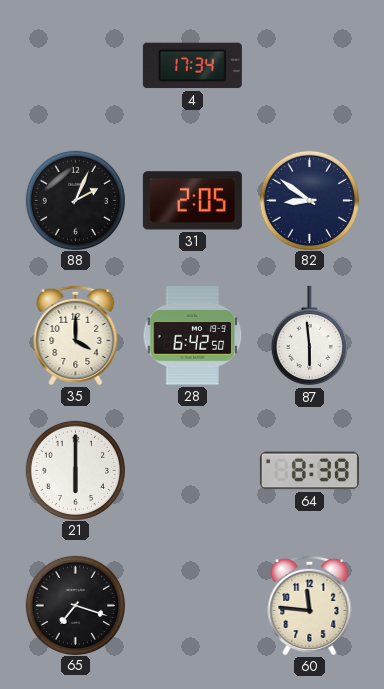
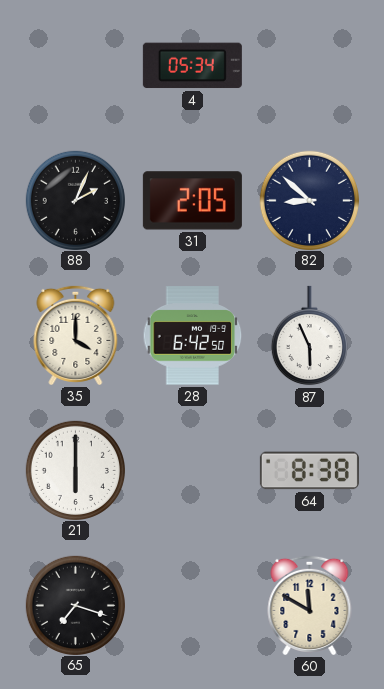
4: 17:34 -> 05:34
82: 8:51 -> 8:52
87: 5:59 -> 5:56
60: 11:46 -> 11:50
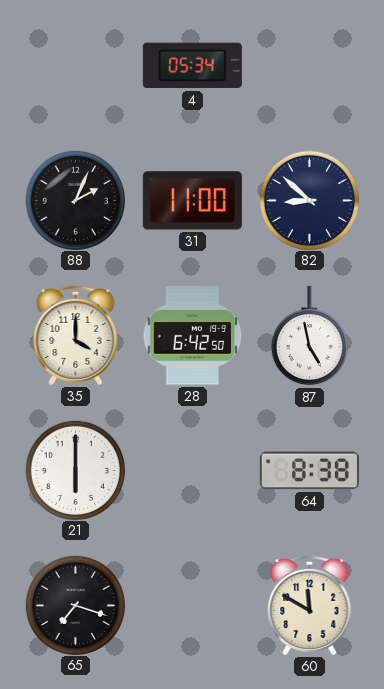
31: 2:05 -> 11:00
87: 5:56 -> 4:58
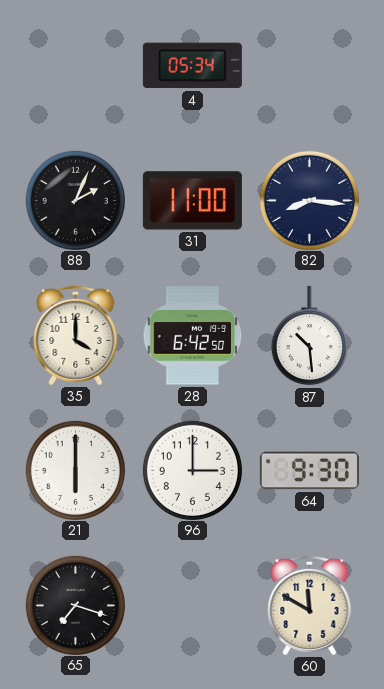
82: 8:52 -> 8:16
87: 4:58 -> 10:29
96: none -> 3:00
64: 8:38 -> 9:30
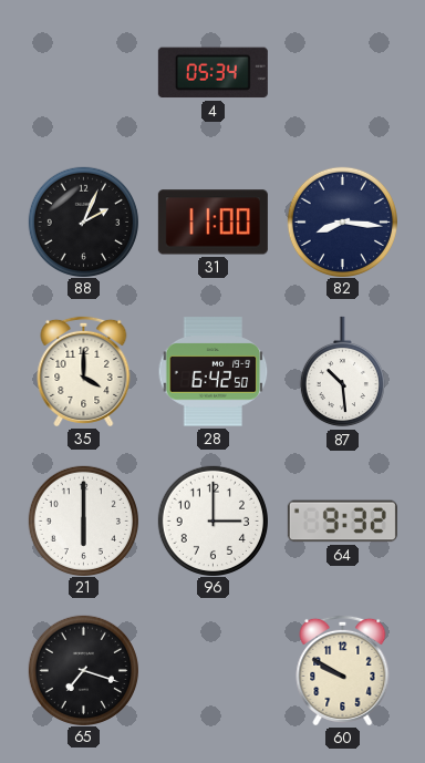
64: 9:30 -> 9:32
60: 11:50 -> 9:50
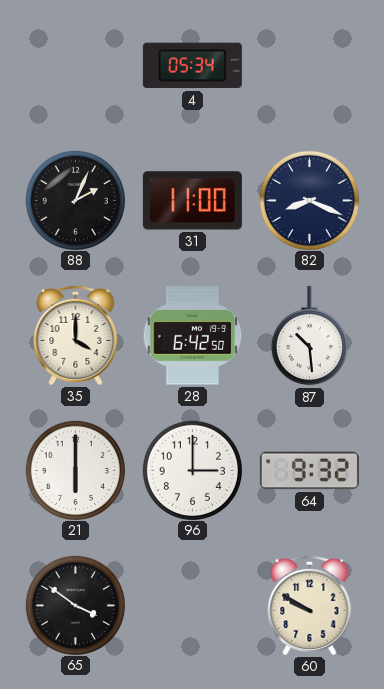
82: 8:16 -> 8:19
65: 7:18 -> 3:51
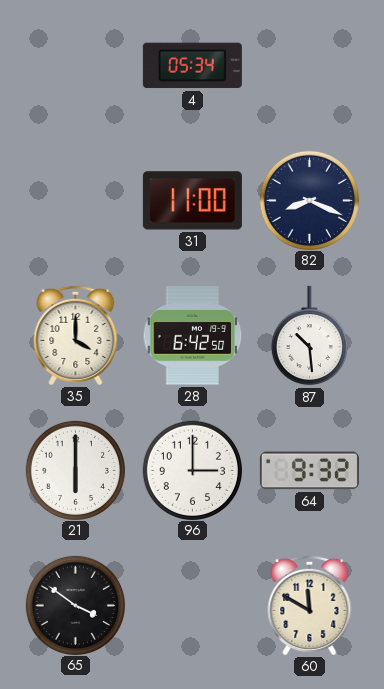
88: 2:04 -> none
60: 9:50 -> 11:50
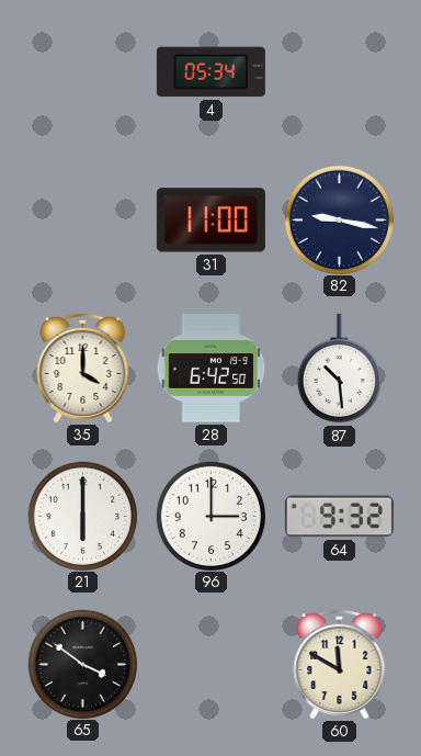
82: 8:19 -> 9:17
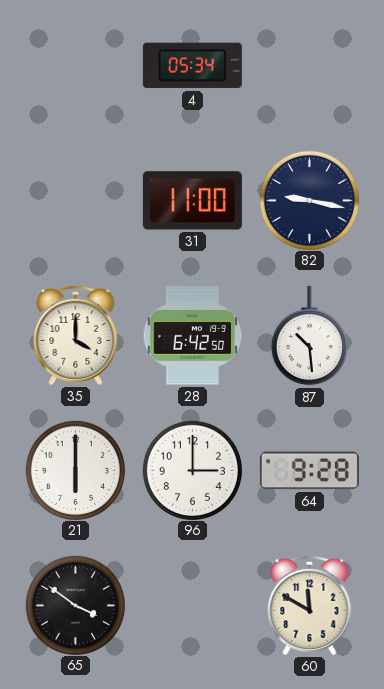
64: 9:32 -> 9:28
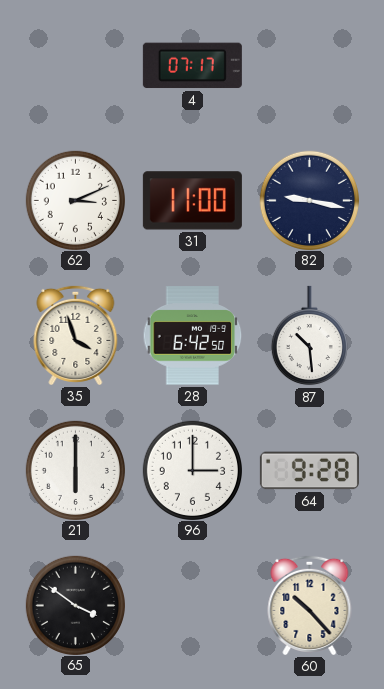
4: 05:34 -> 07:17
62: none -> 3:11
35: 4:00 -> 3:57
60: 11:50 -> 10:23
